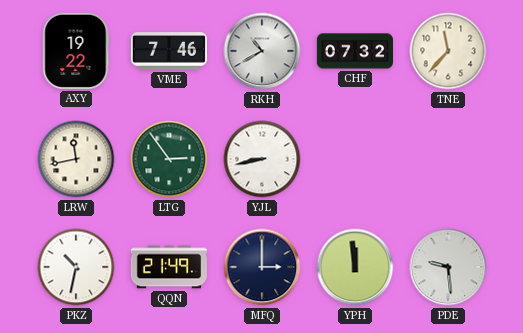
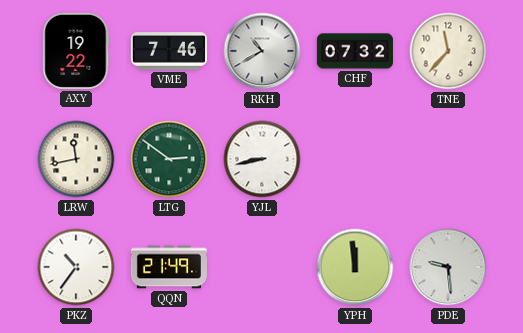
LTG: 2:54 -> 2:51
PKZ: 10:32 -> 10:36
MFQ: 3:00 -> none
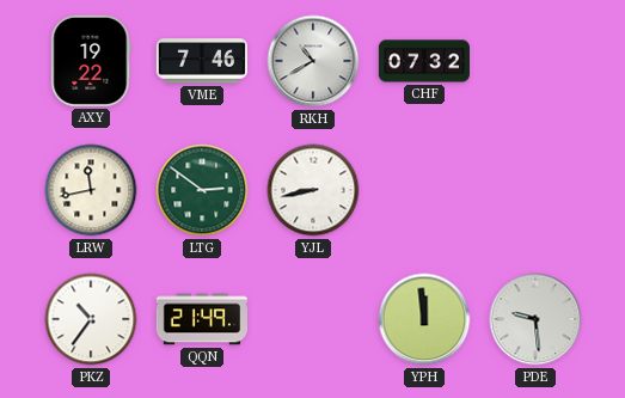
TNE: 11:37 -> none
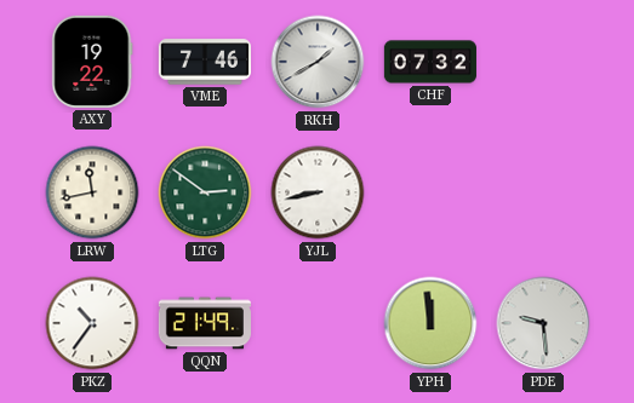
RKH: 10:40 -> 1:40
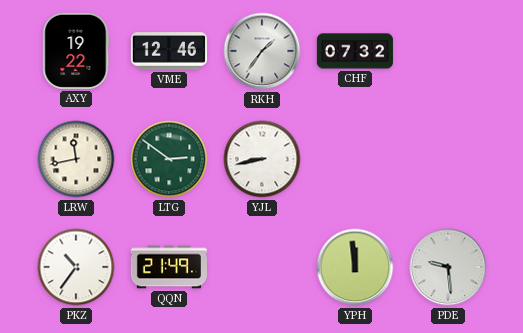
VME: 7:46 -> 12:46
RKH: 1:40 -> 1:36
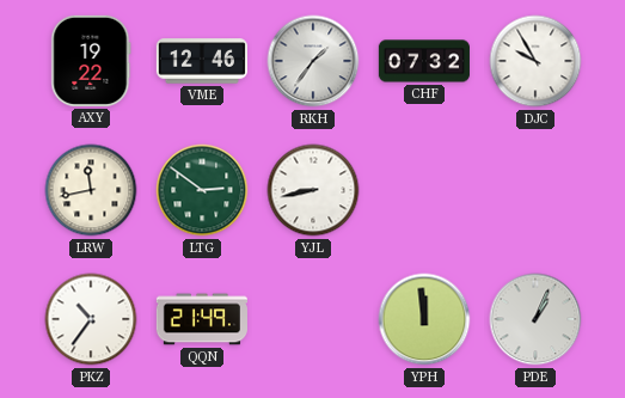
DJC: none -> 9:55
PDE: 9:29 -> 1:04
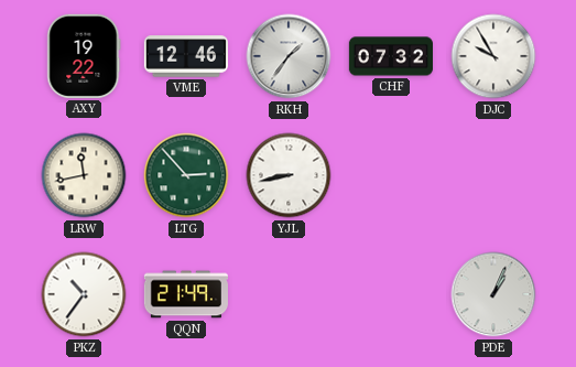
LTG: 2:51 -> 2:53
YPH: 11:59 -> none
